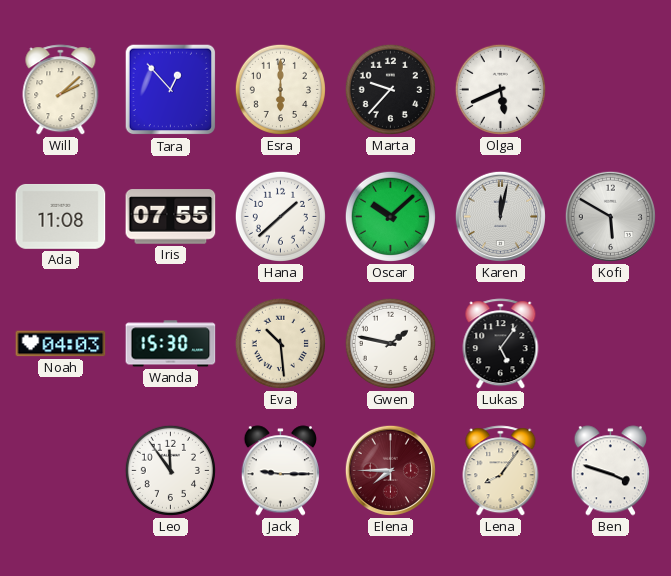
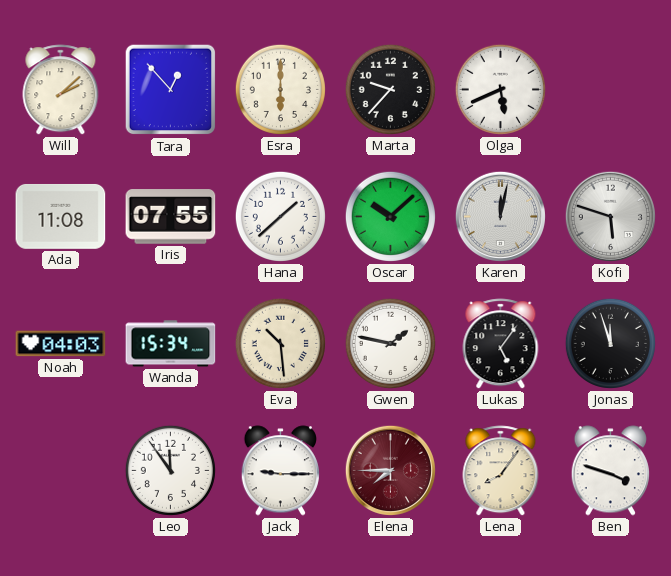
Kofi: 5:50 -> 5:48
Wanda: 15:30 -> 15:34
Jonas: none -> 11:57
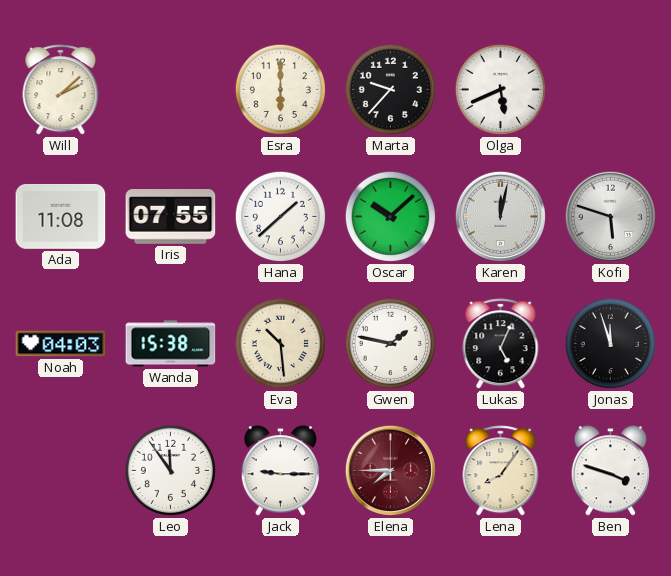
Tara: 12:53 -> none
Wanda: 15:34 -> 15:38
Lukas: 5:06 -> 5:04
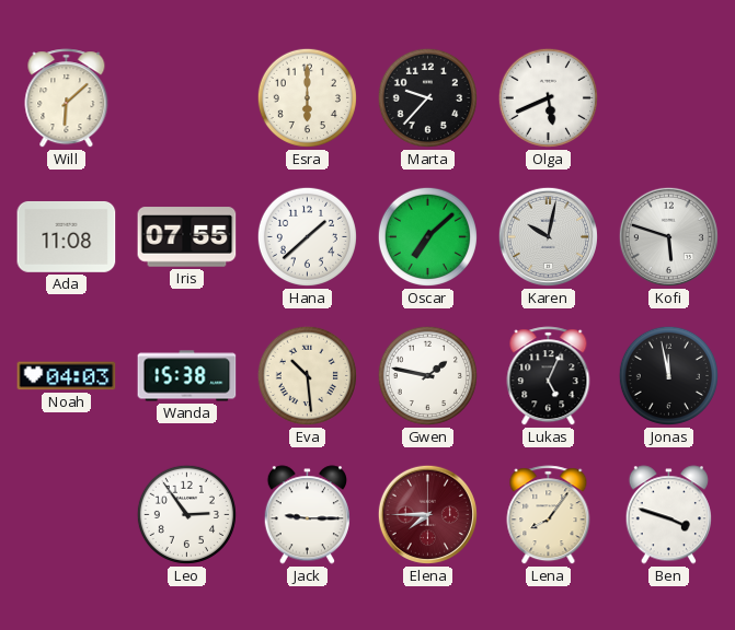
Will: 2:08 -> 6:08
Oscar: 10:08 -> 7:08
Karen: 12:02 -> 10:02
Jonas: 11:57 -> 11:58
Leo: 11:54 -> 2:54
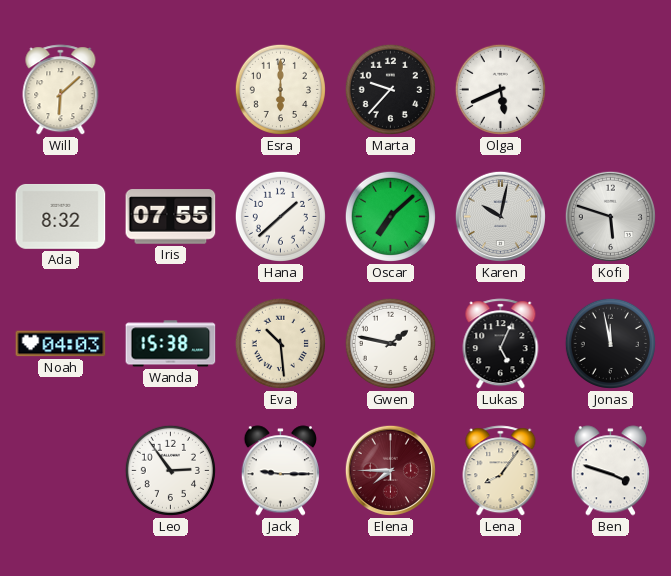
Ada: 11:08 -> 8:32
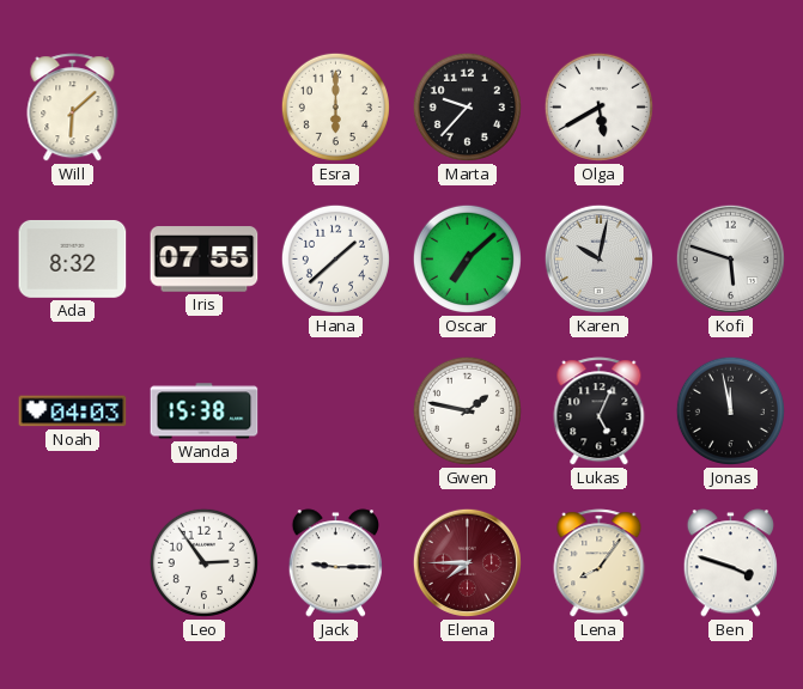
Olga: 5:41 -> 5:40
Eva: 10:29 -> none
